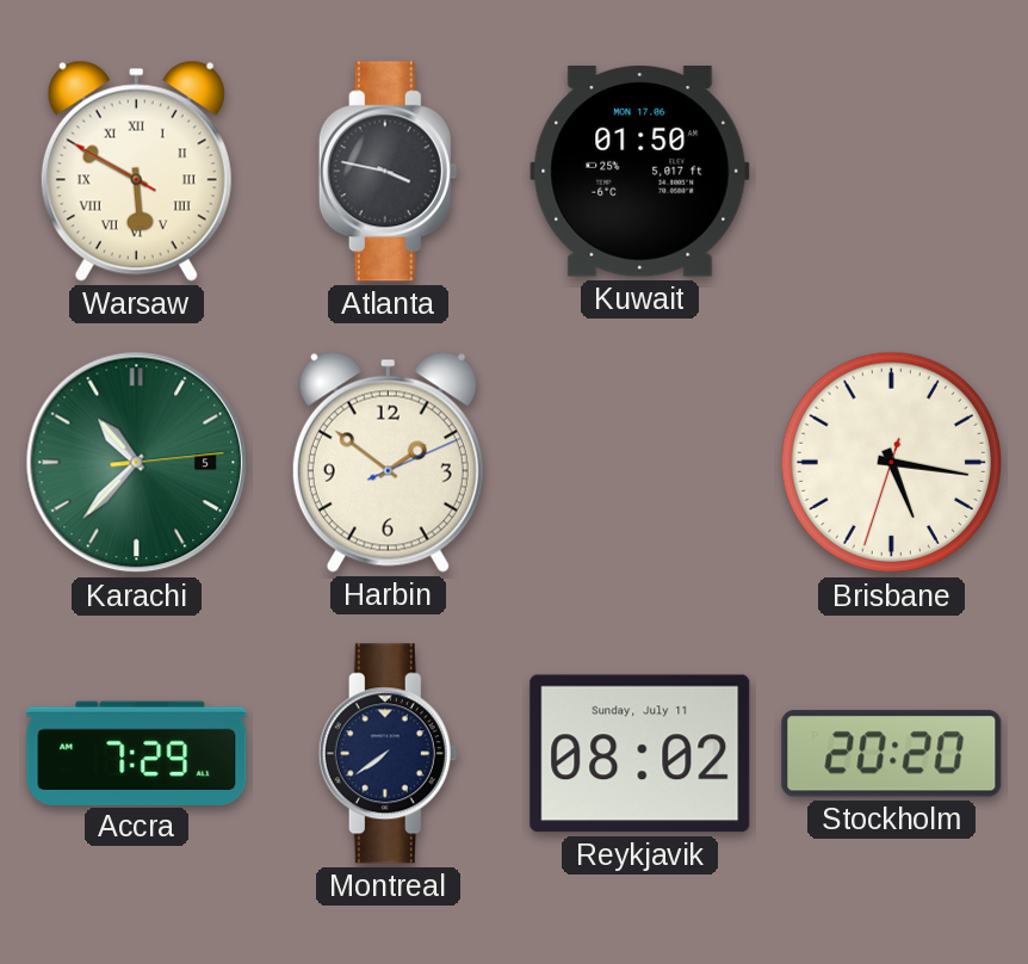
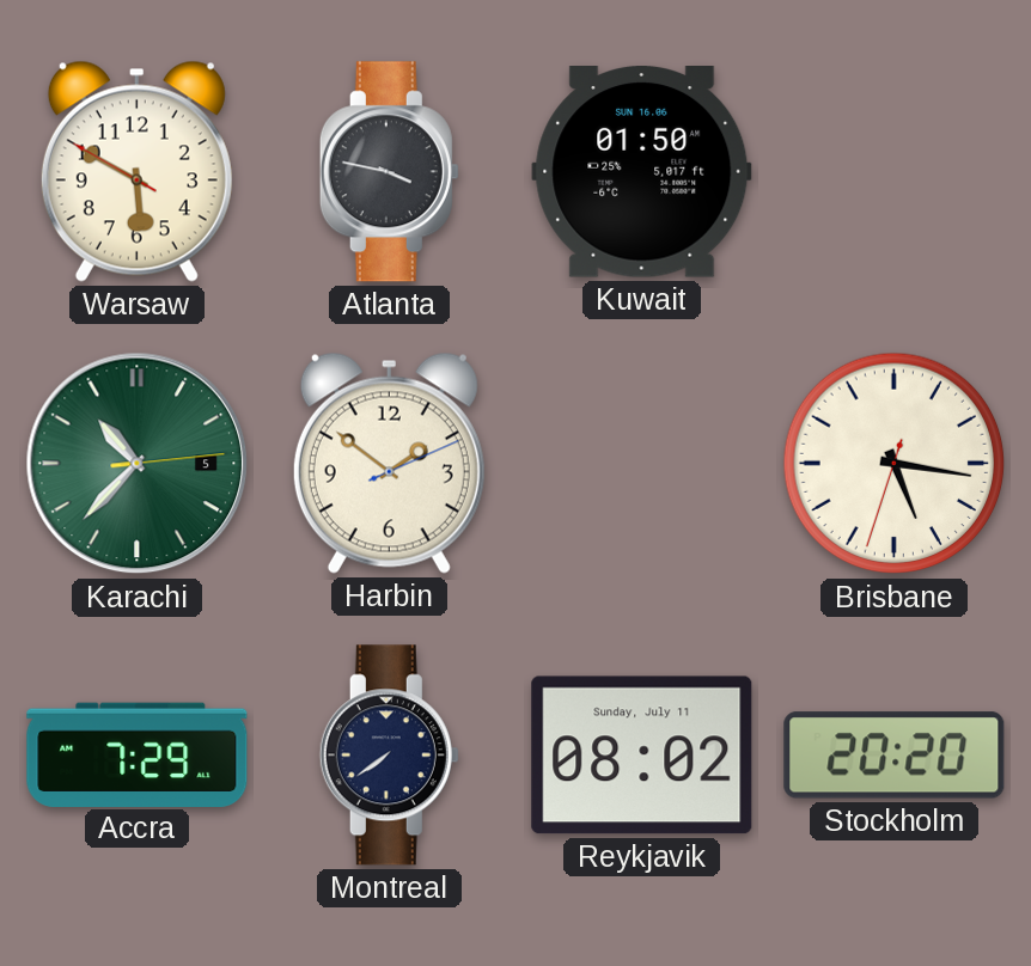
Warsaw numerals: Roman -> Arabic
Kuwait date: MON 17.06 -> SUN 16.06
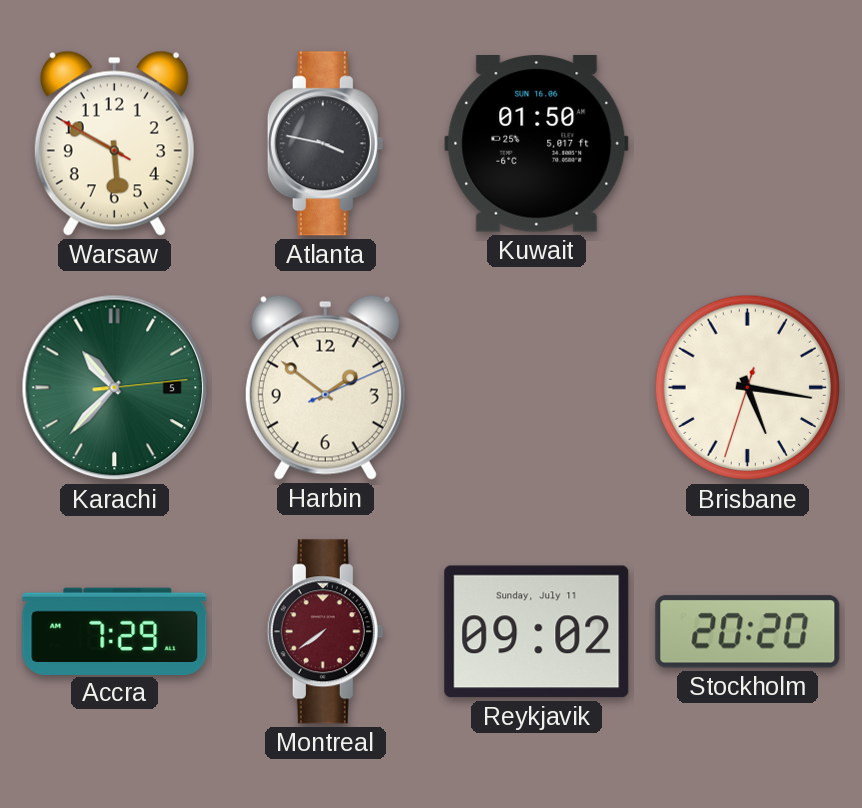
Montreal dial: navy -> burgundy
Reykjavik: 08:02 -> 09:02
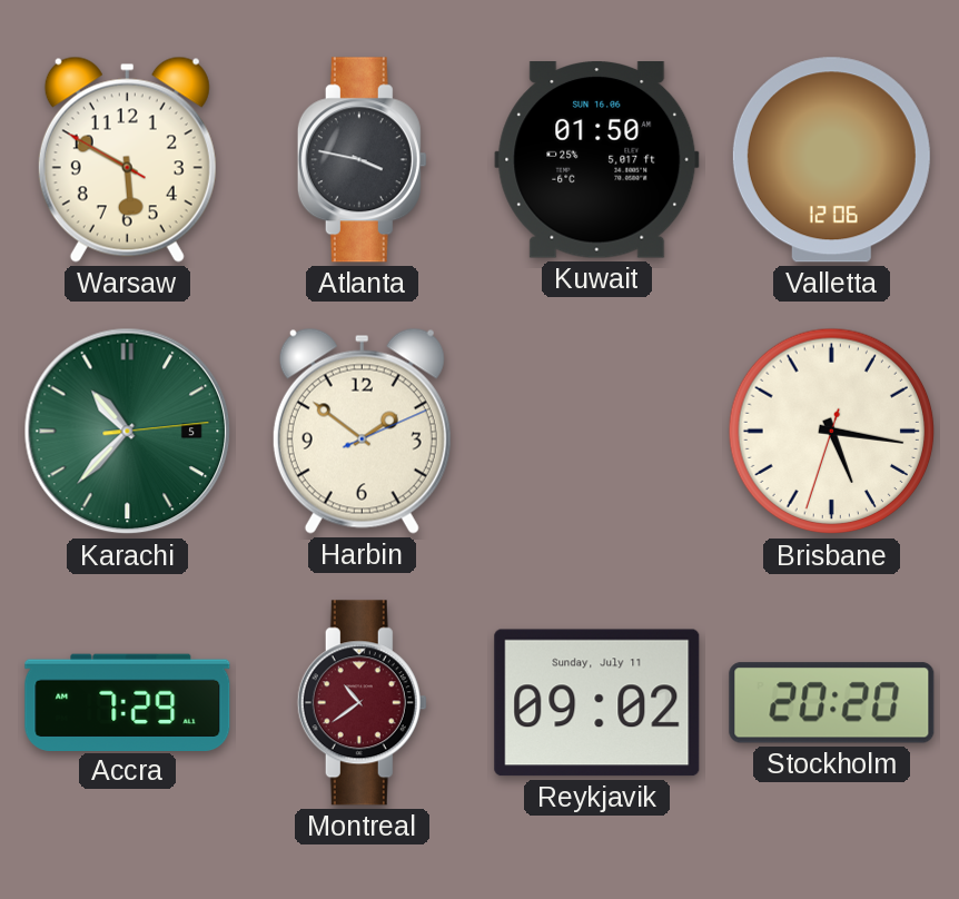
Valletta: none -> 12:06
Montreal: 7:39 -> 10:39
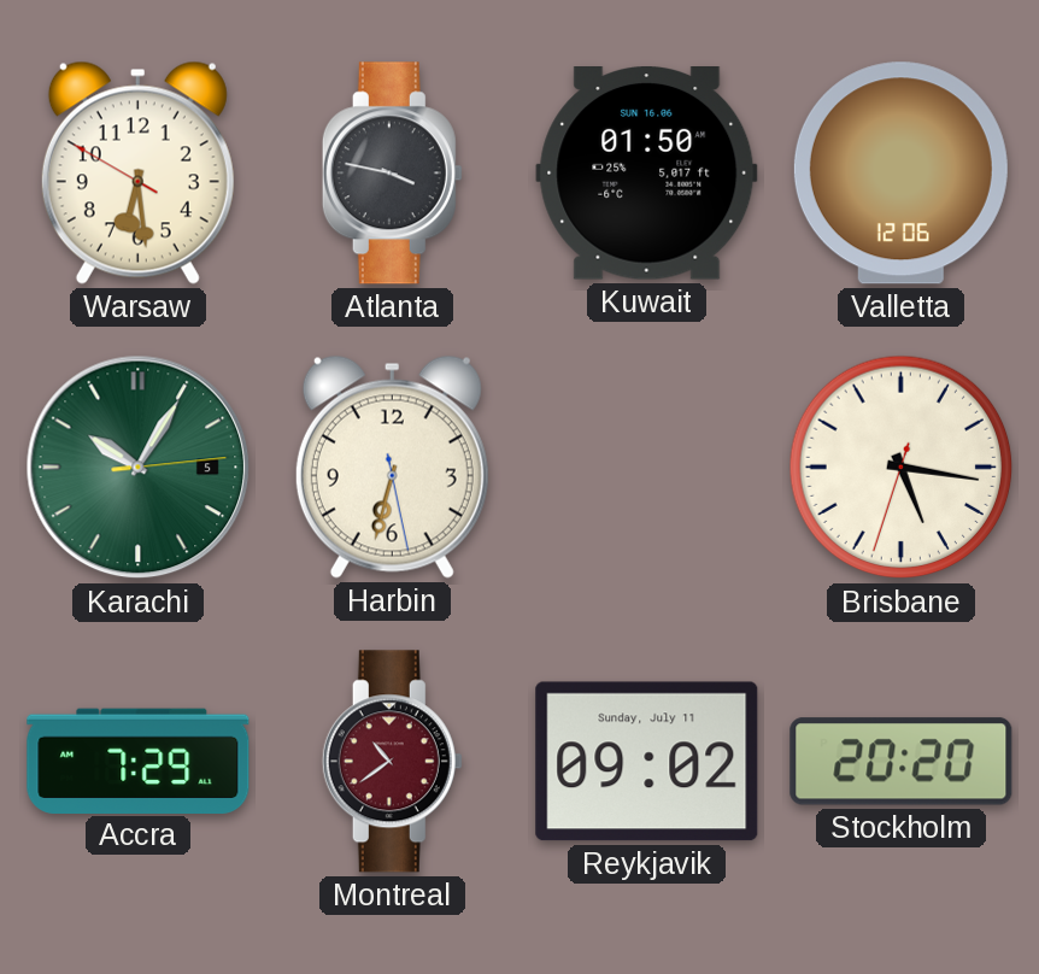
Warsaw: 5:49 -> 6:28
Karachi: 10:37 -> 10:05
Harbin: 1:51 -> 6:32
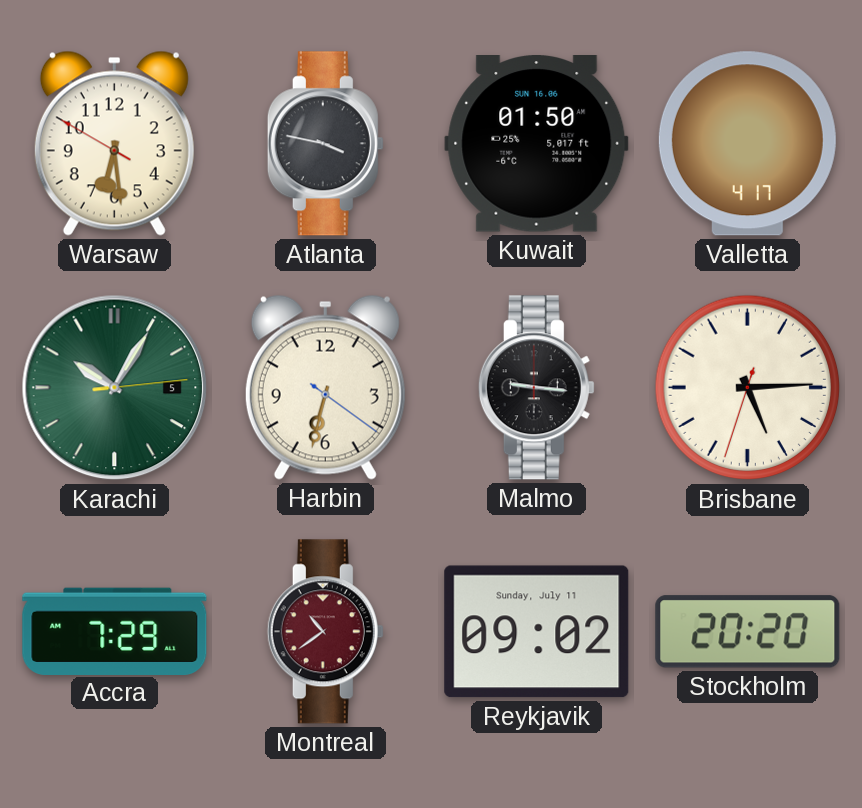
Valletta: 12:06 -> 4:17
Harbin: 6:32:28 -> 6:32:21
Malmo: none -> 9:16
Brisbane: 5:16 -> 5:14
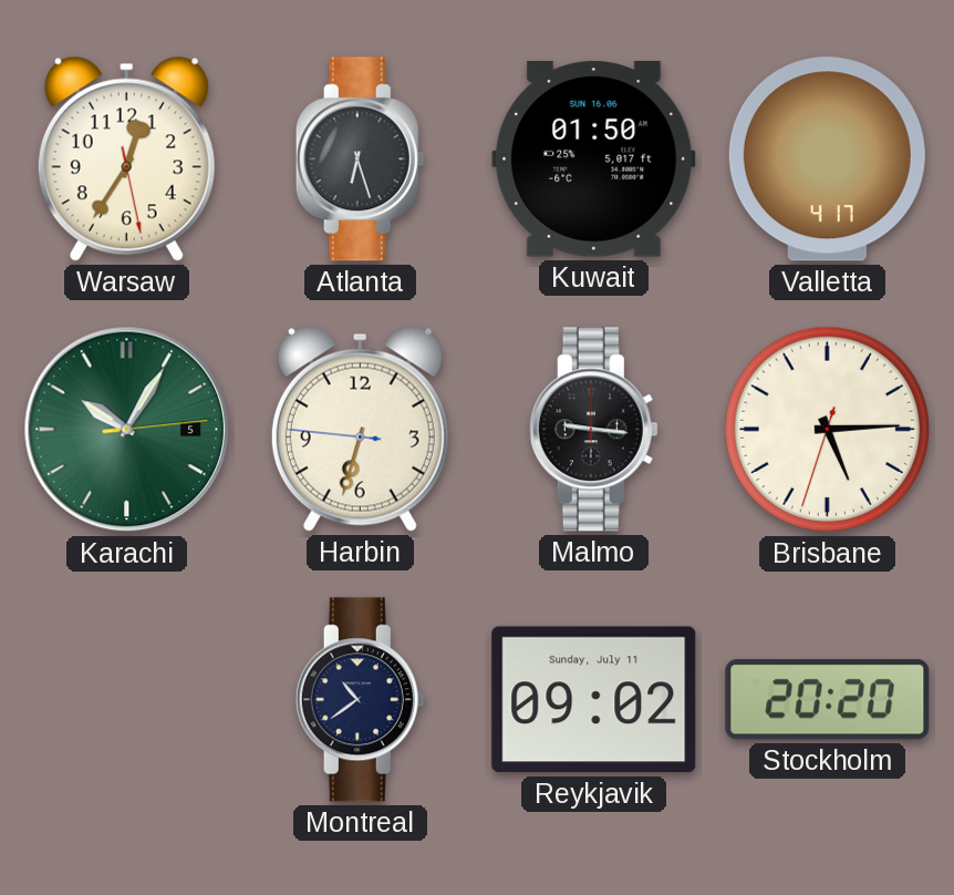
Warsaw: 6:28 -> 12:35
Atlanta: 3:47 -> 6:27
Harbin: 6:32:21 -> 6:32:46
Accra: 7:29 -> none
Montreal dial: burgundy -> navy
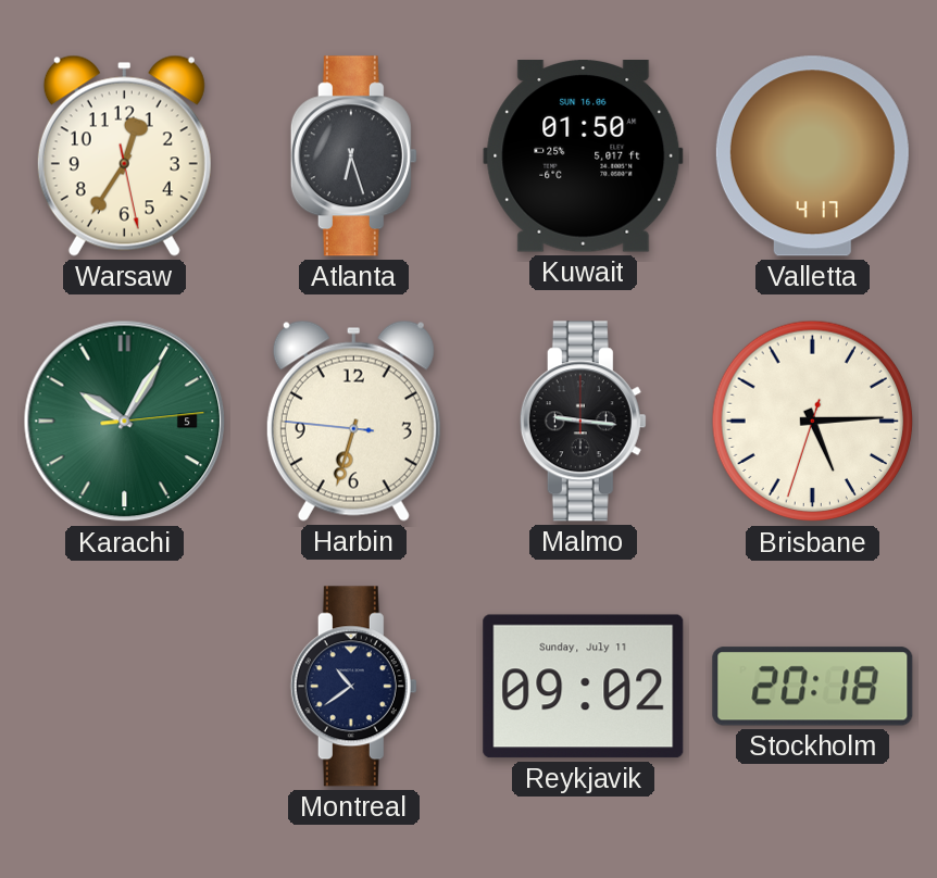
Stockholm: 20:20 -> 20:18
